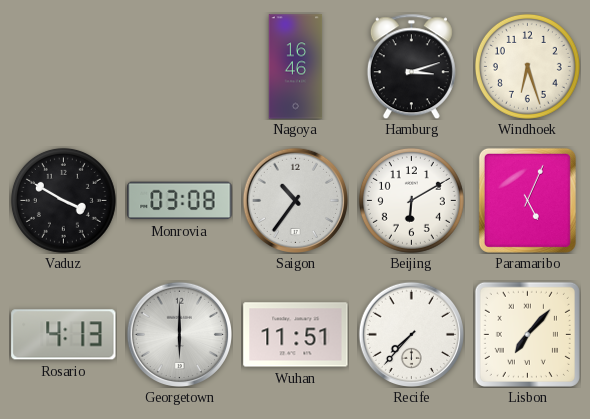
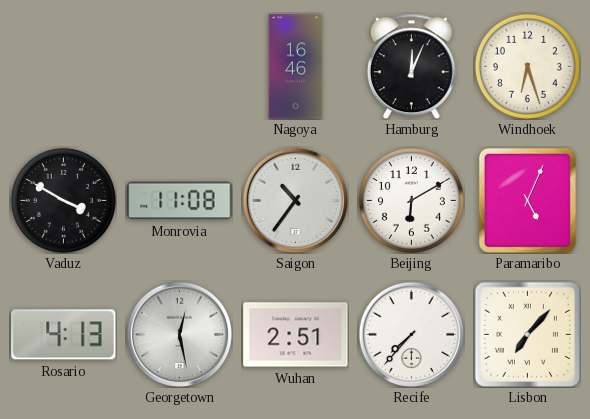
Hamburg: 3:12 -> 12:04
Monrovia: 03:08 -> 11:08
Georgetown: 6:00 -> 12:28
Wuhan: 11:51 -> 2:51
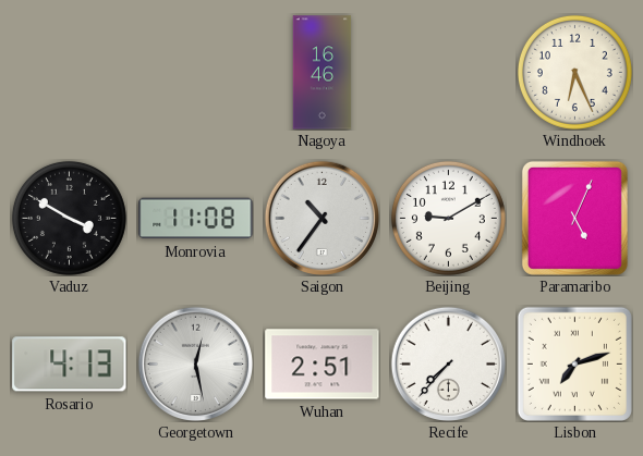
Hamburg: 12:04 -> none
Windhoek: 6:27 -> 6:26
Beijing: 6:10 -> 9:10
Lisbon: 7:07 -> 7:12
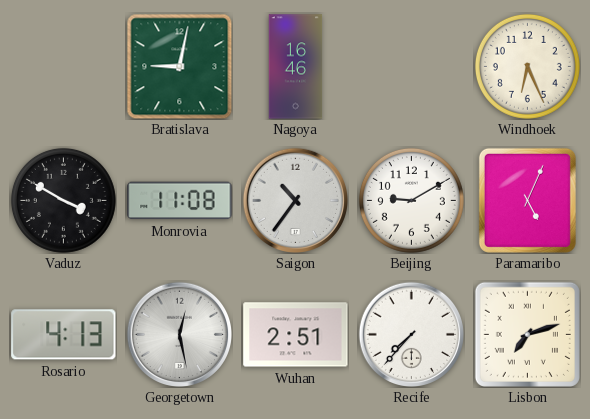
Bratislava: none -> 9:02
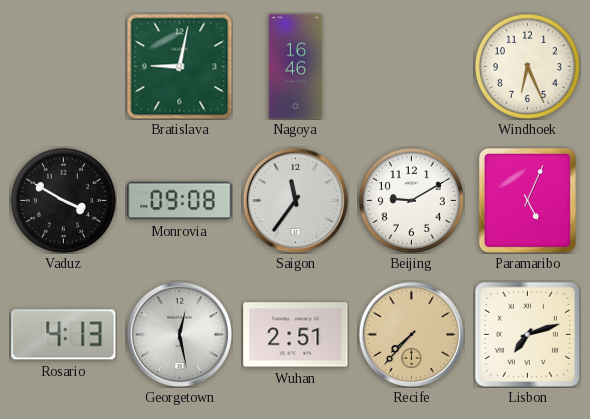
Monrovia: 11:08 -> 09:08
Saigon: 10:36 -> 11:36
Recife dial: white -> champagne
